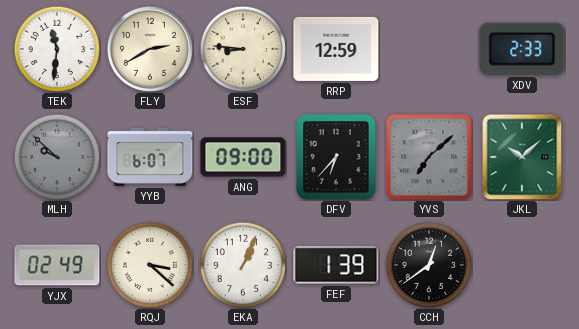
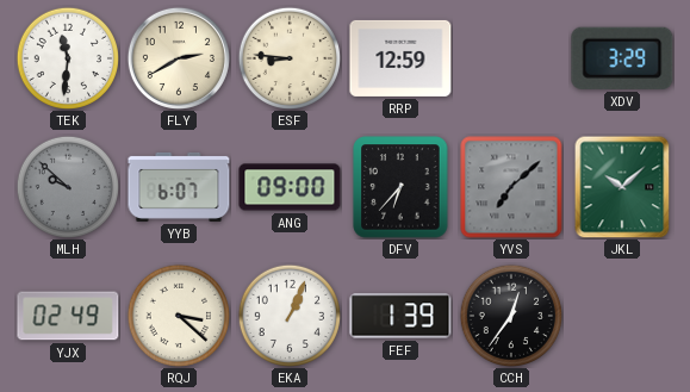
XDV: 2:33 -> 3:29
CCH: 12:39 -> 12:36
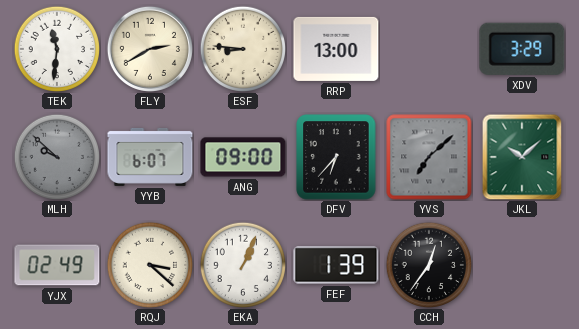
RRP: 12:59 -> 13:00
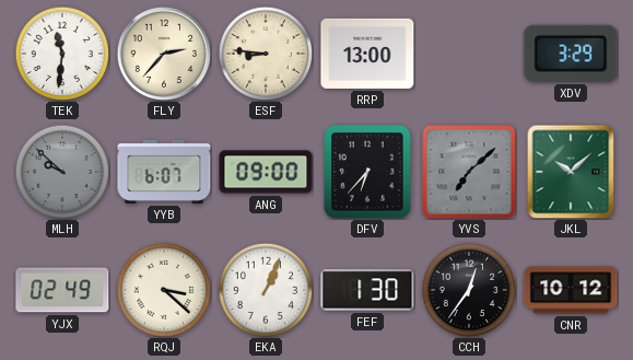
FLY: 2:40 -> 2:37
FEF: 1:39 -> 1:30
CNR: none -> 10:12
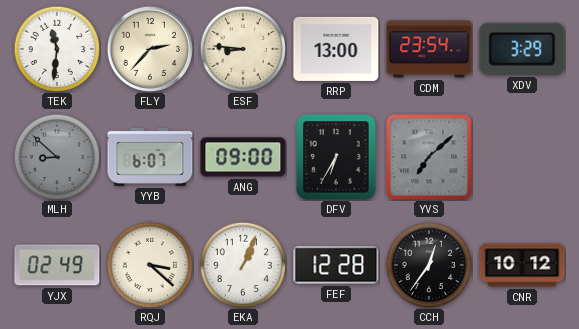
CDM: none -> 23:54
MLH: 9:52 -> 8:52
DFV: 6:37 -> 6:35
JKL: 10:08 -> none
FEF: 1:30 -> 12:28
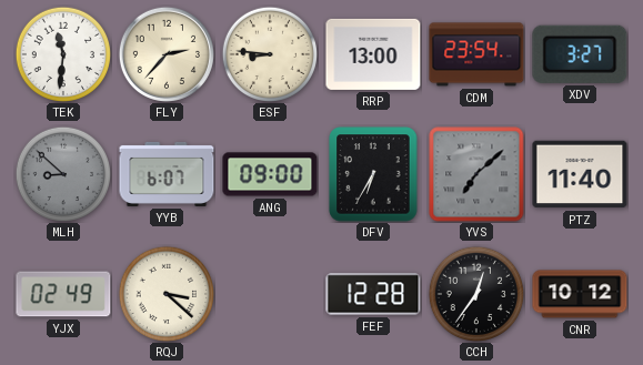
XDV: 3:29 -> 3:27
PTZ: none -> 11:40
EKA: 1:04 -> none
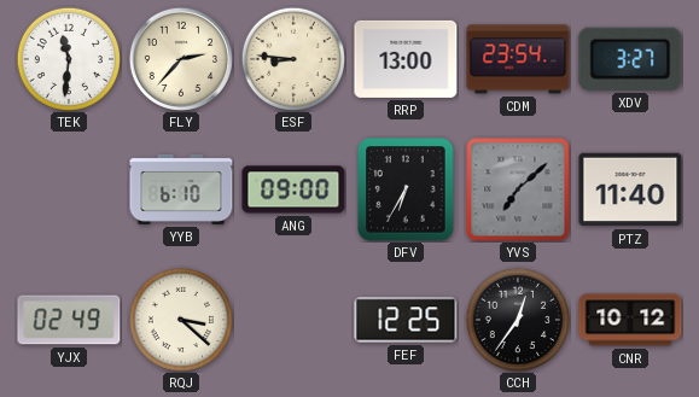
MLH: 8:52 -> none
YYB: 6:07 -> 6:10
FEF: 12:28 -> 12:25
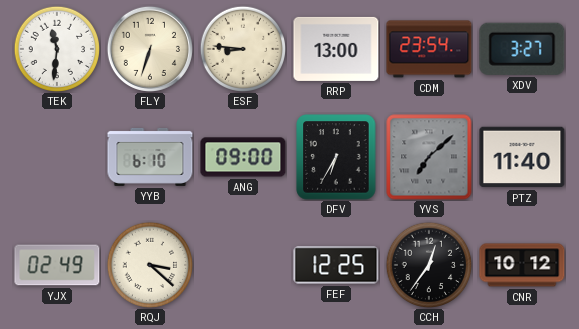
FLY: 2:37 -> 6:33
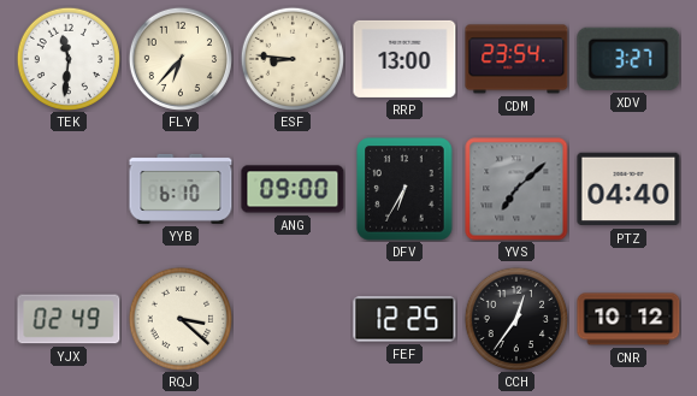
FLY: 6:33 -> 6:37
PTZ: 11:40 -> 04:40
